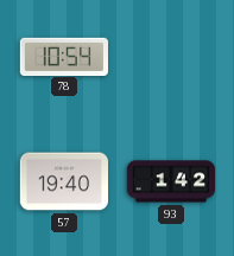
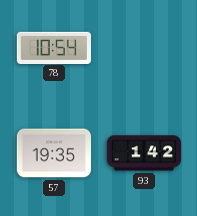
57: 19:40 -> 19:35
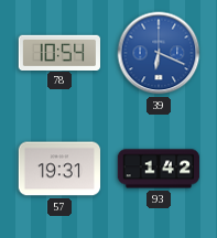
39: none -> 6:19
57: 19:35 -> 19:31
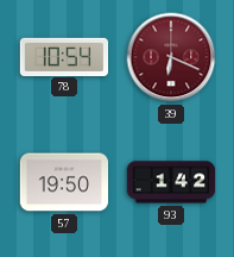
39 dial: blue -> burgundy
57: 19:31 -> 19:50
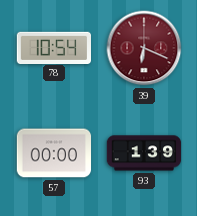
57: 19:50 -> 00:00
93: 1:42 -> 1:39
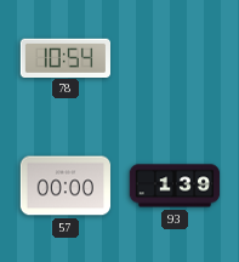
39: 6:19 -> none
